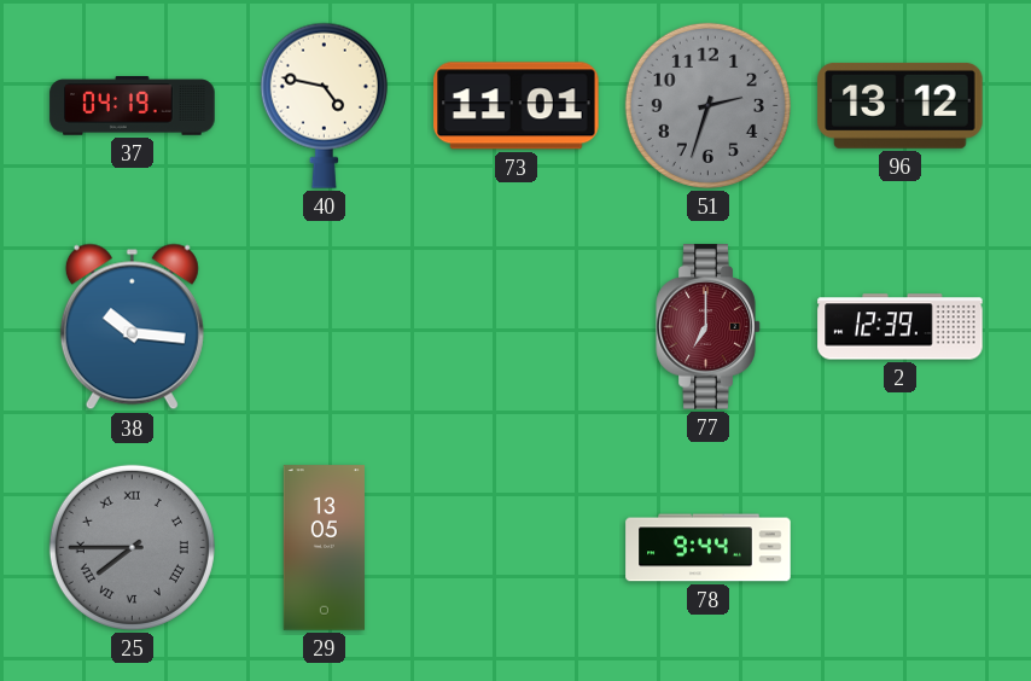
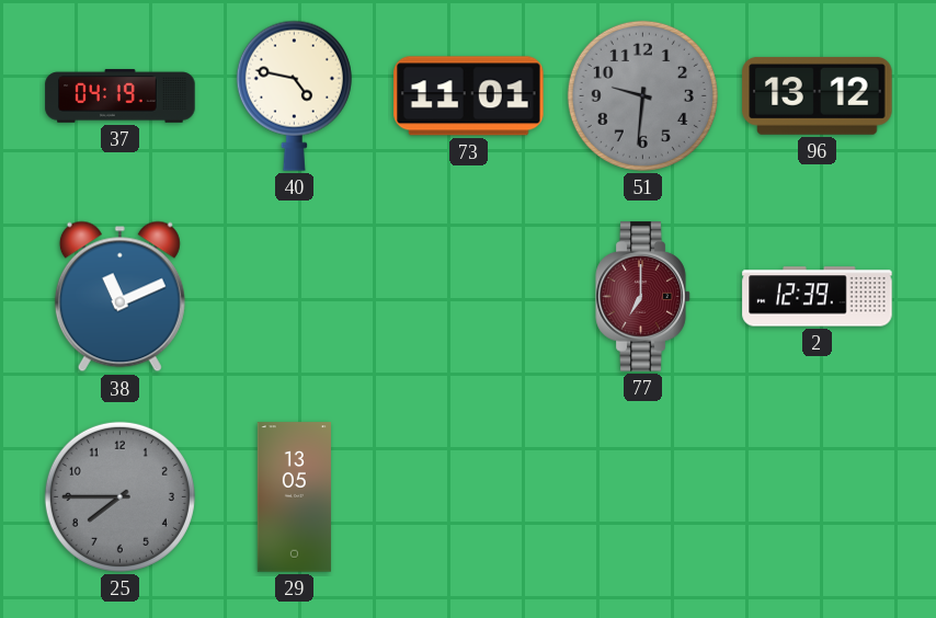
51: 2:33 -> 9:31
38: 10:16 -> 11:11
25 numerals: Roman -> Arabic
78: 9:44 -> none
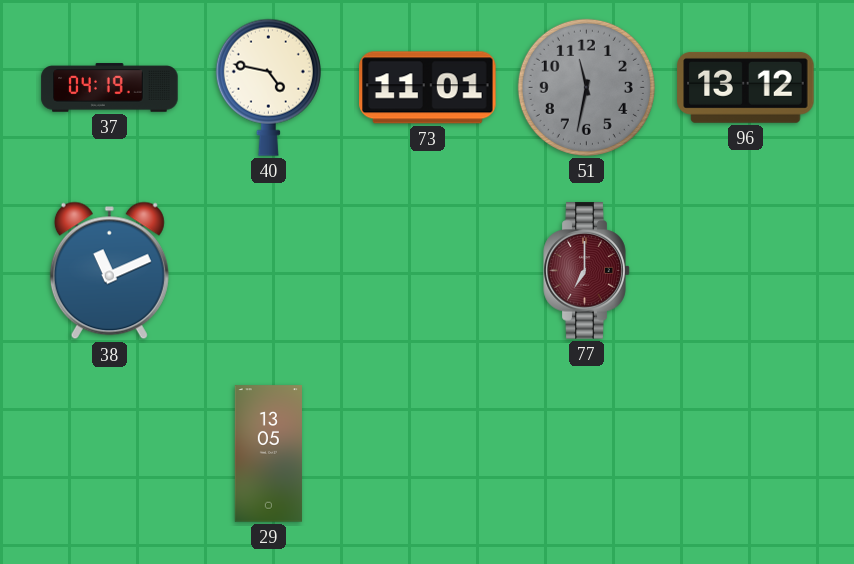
51: 9:31 -> 11:32
2: 12:39 -> none
25: 7:45 -> none
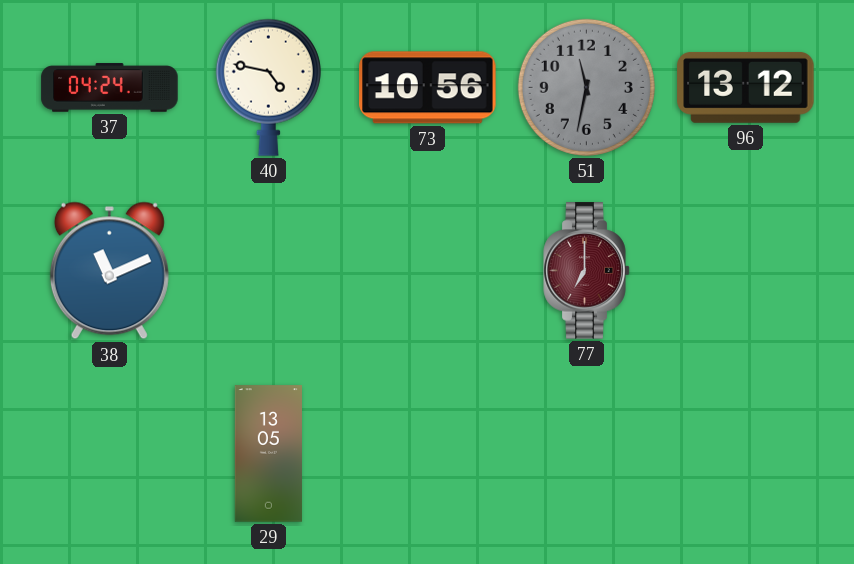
37: 04:19 -> 04:24
73: 11:01 -> 10:56
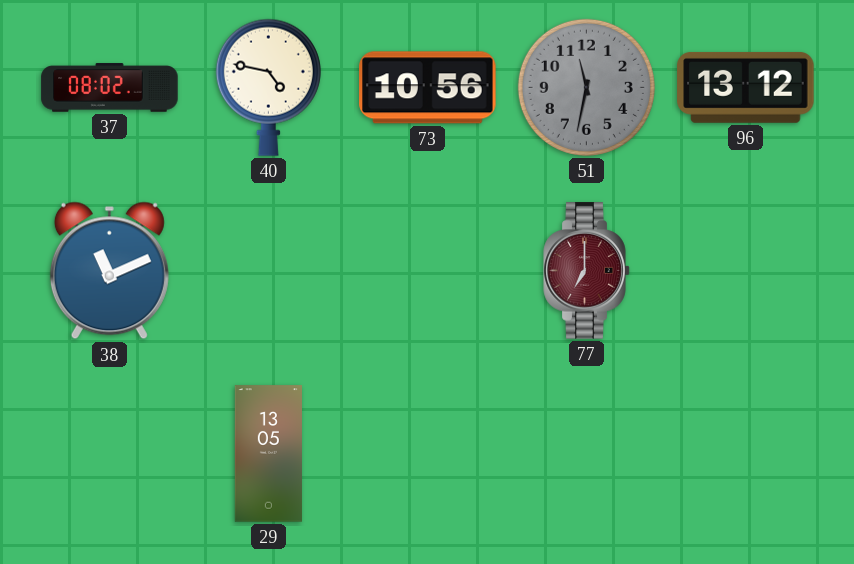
37: 04:24 -> 08:02
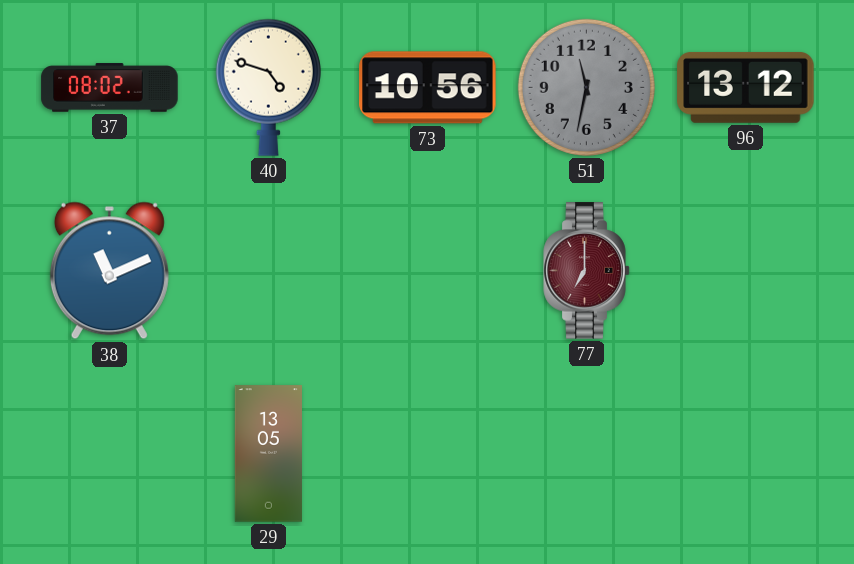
40: 4:47 -> 4:48
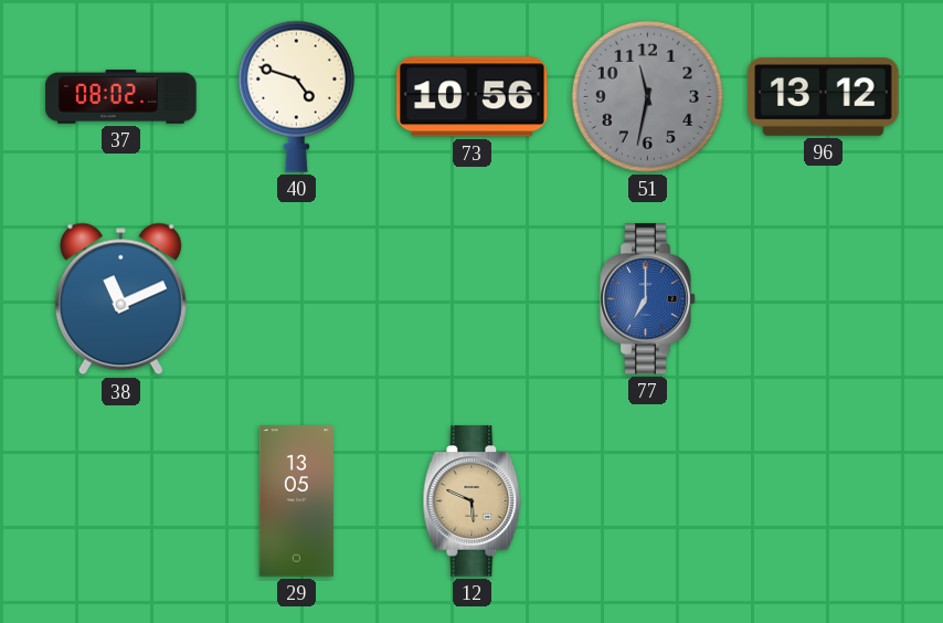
77 dial: burgundy -> blue
12: none -> 5:49
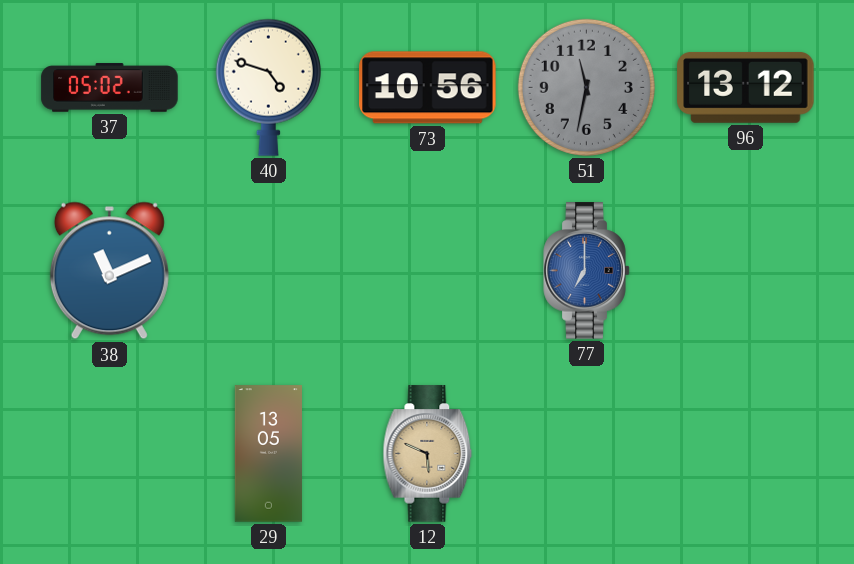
37: 08:02 -> 05:02
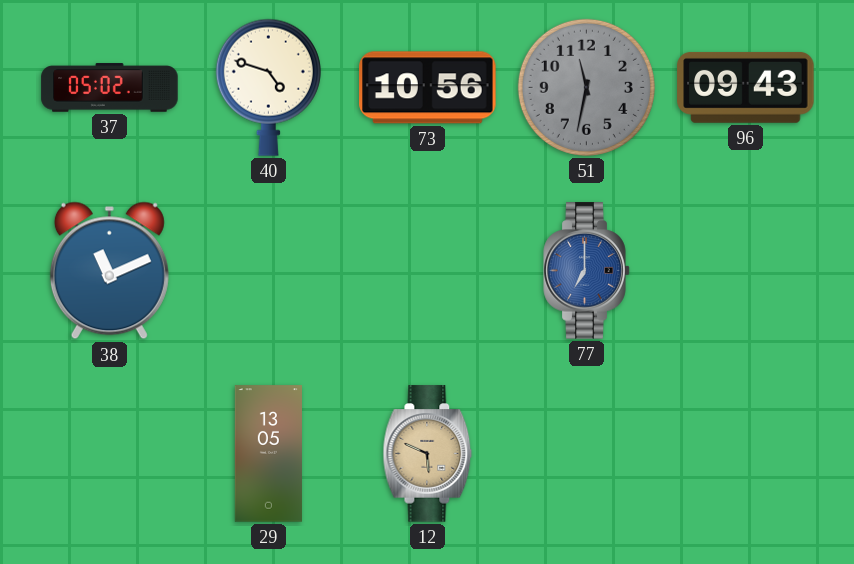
96: 13:12 -> 09:43
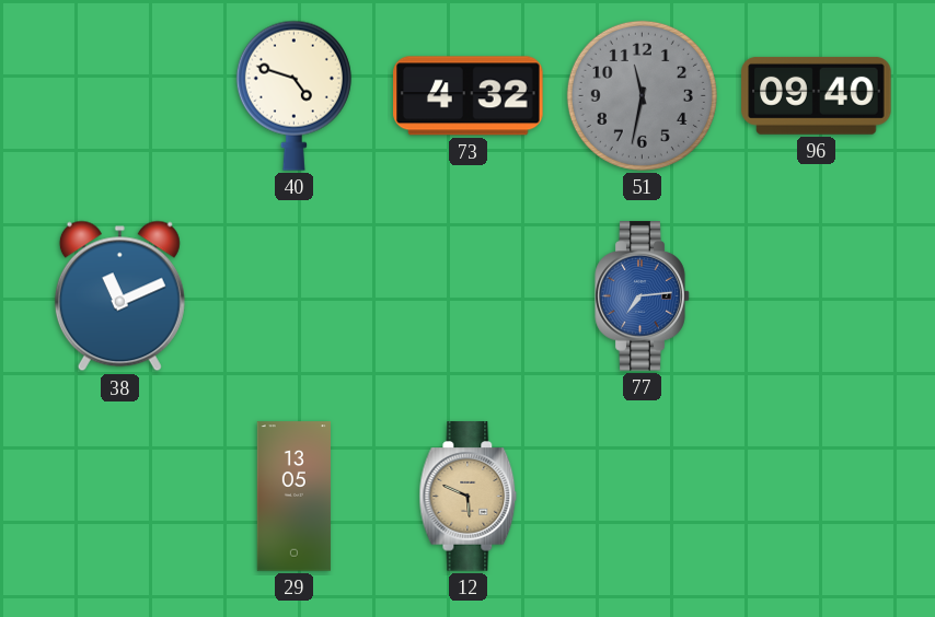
37: 05:02 -> none
73: 10:56 -> 4:32
96: 09:43 -> 09:40
77: 7:00 -> 7:14
